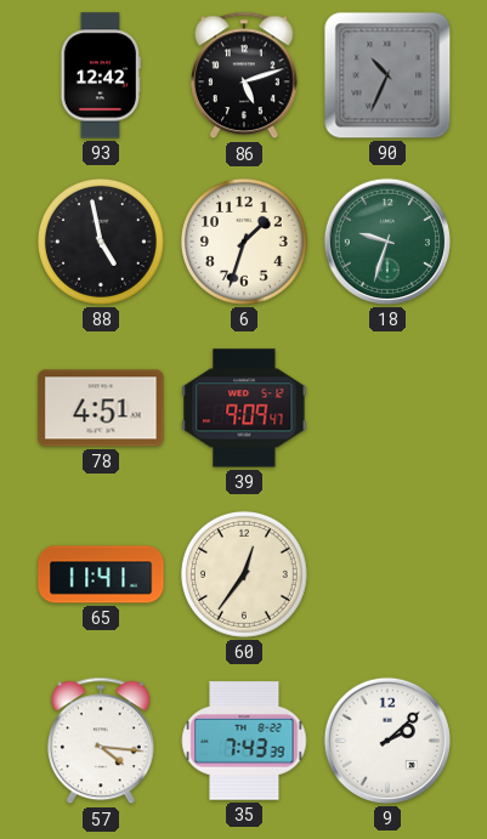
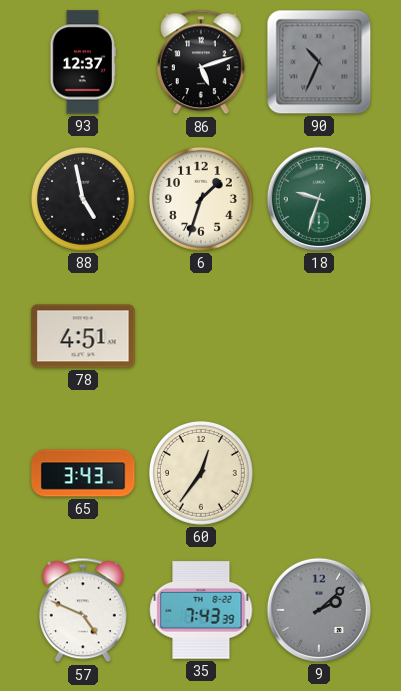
93: 12:42 -> 12:37
39: 9:09 -> none
65: 11:41 -> 3:43
57: 4:16 -> 4:49
9 dial: white -> grey
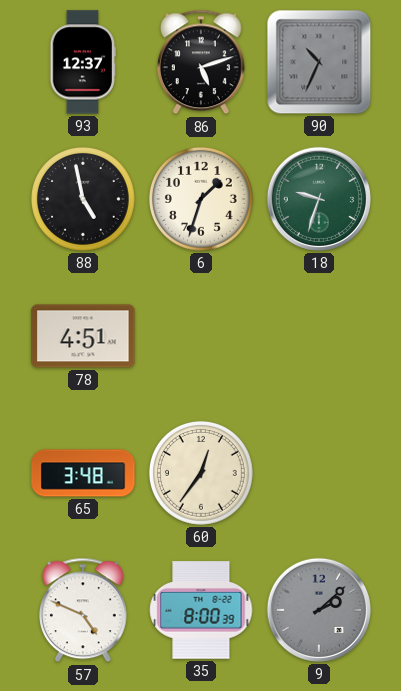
65: 3:43 -> 3:48
35: 7:43 -> 8:00
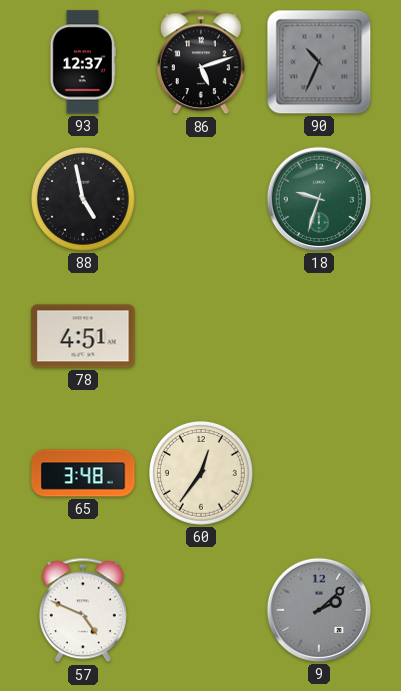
6: 1:33 -> none
35: 8:00 -> none
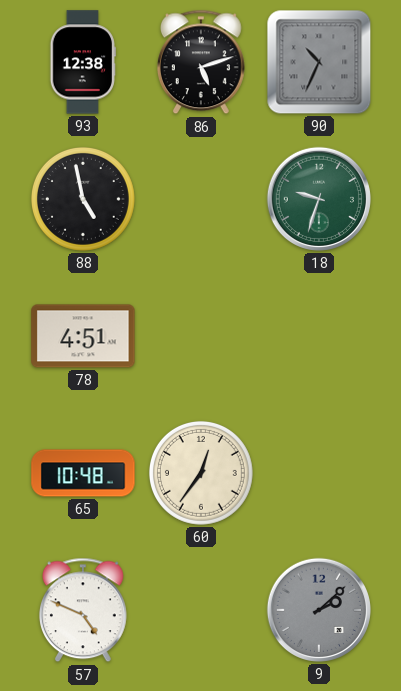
93: 12:37 -> 12:38
65: 3:48 -> 10:48
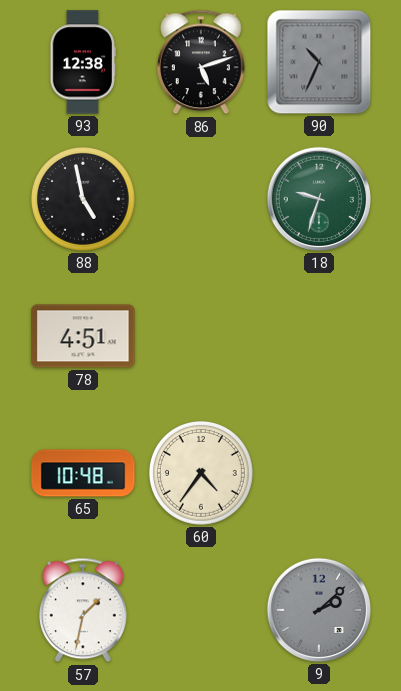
60: 12:36 -> 4:36
57: 4:49 -> 1:32
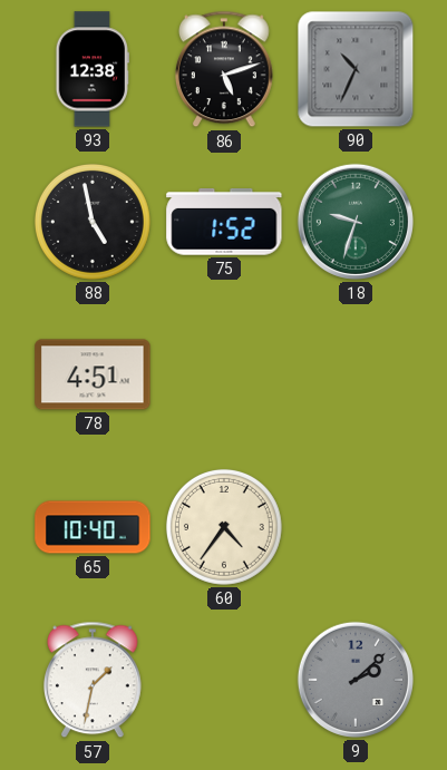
75: none -> 1:52
65: 10:48 -> 10:40
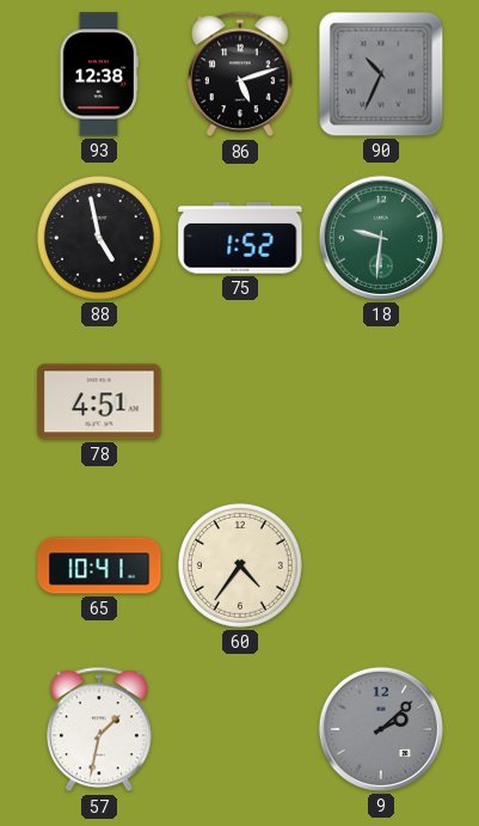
18: 9:33 -> 9:31
65: 10:40 -> 10:41
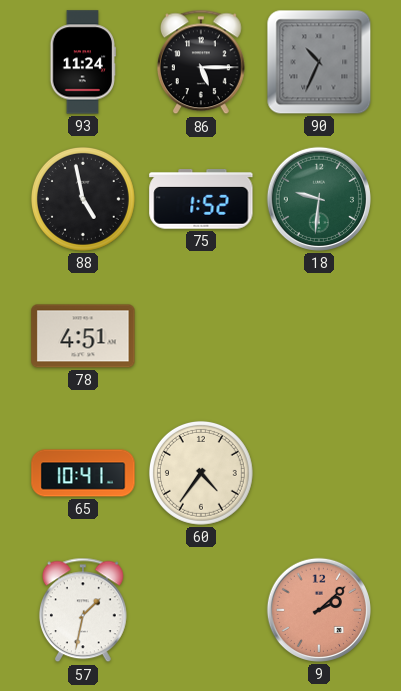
93: 12:38 -> 11:24
86: 5:12 -> 5:15
9 dial: grey -> salmon
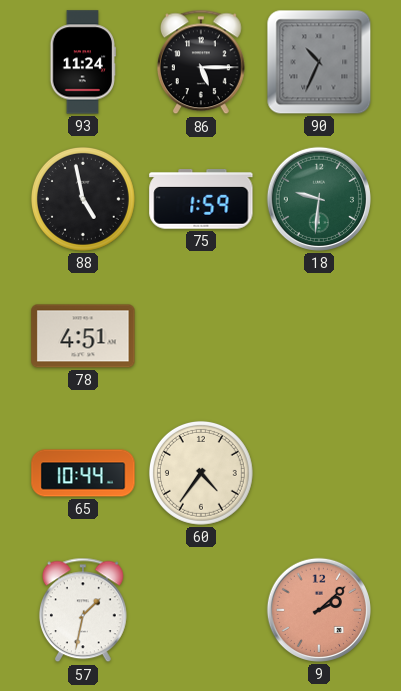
75: 1:52 -> 1:59
65: 10:41 -> 10:44
